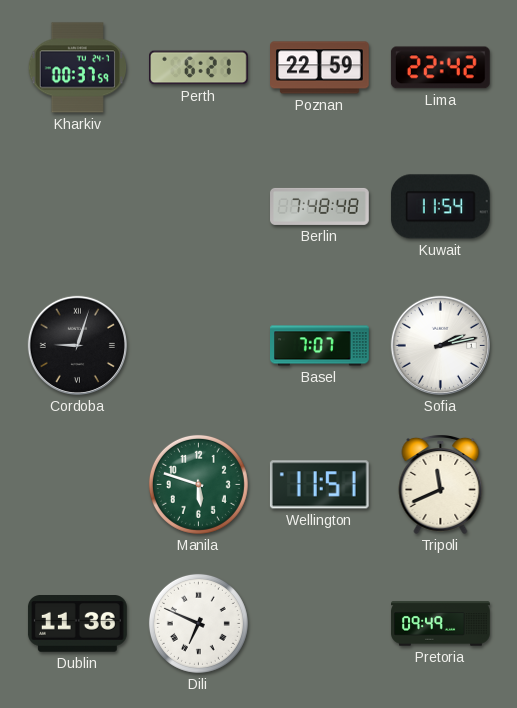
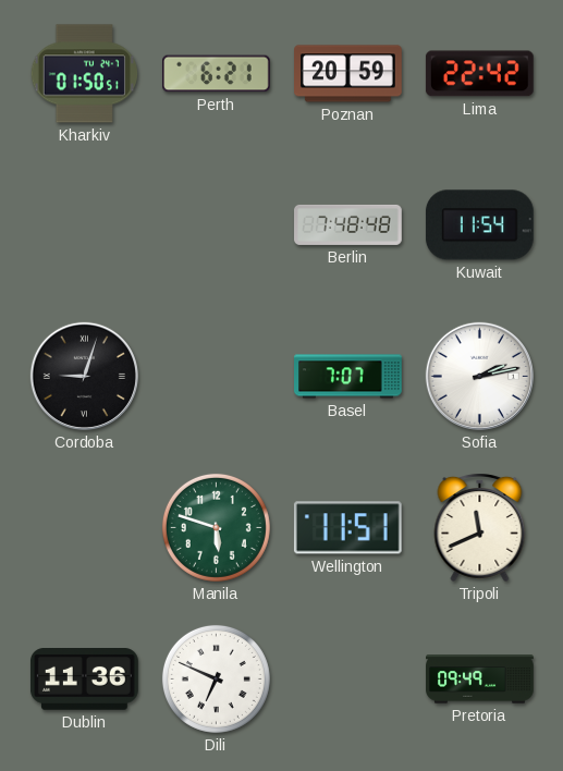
Kharkiv: 00:37 -> 01:50
Poznan: 22:59 -> 20:59
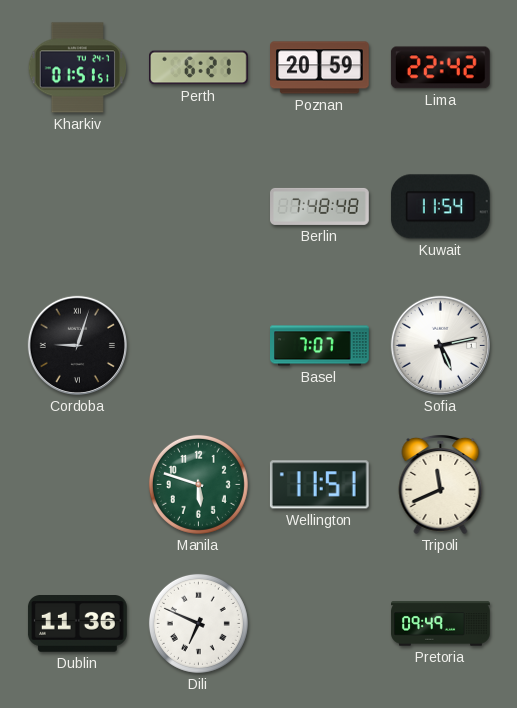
Kharkiv: 01:50 -> 01:51
Sofia: 2:13 -> 5:13
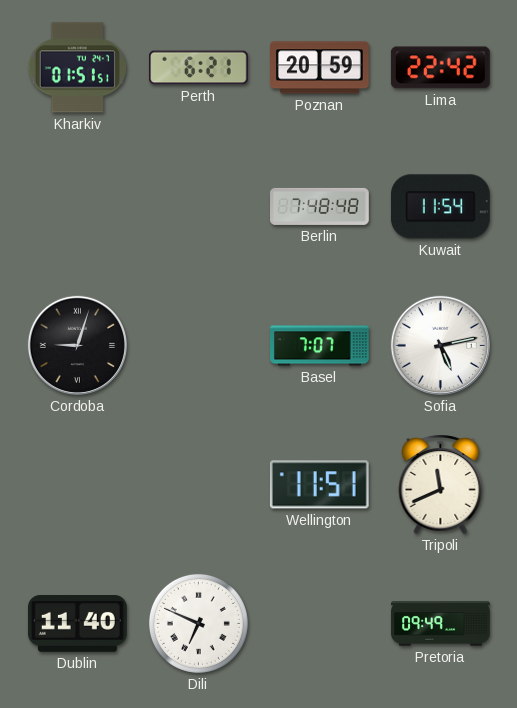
Manila: 5:48 -> none
Dublin: 11:36 -> 11:40
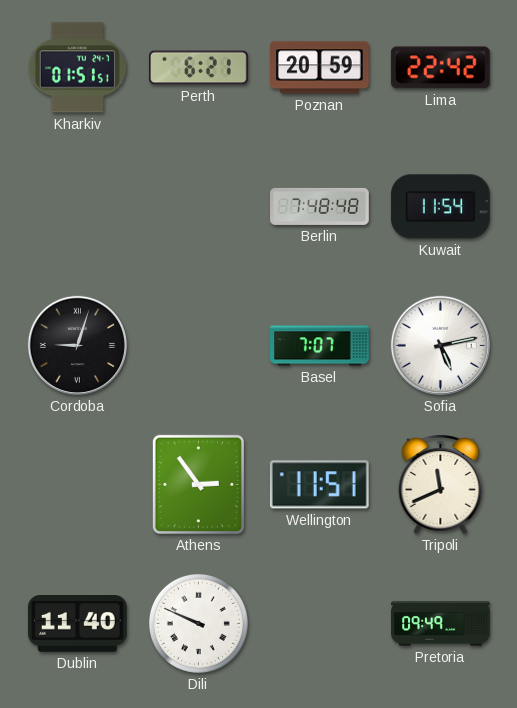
Athens: none -> 2:54
Dili: 6:49 -> 9:49
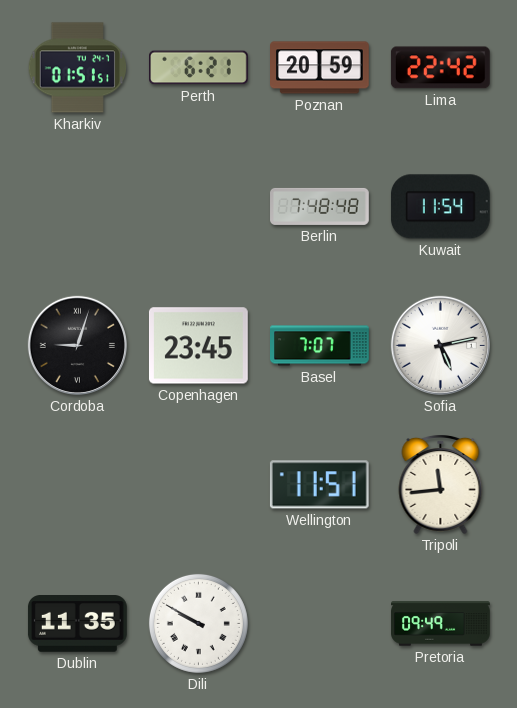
Copenhagen: none -> 23:45
Athens: 2:54 -> none
Tripoli: 11:41 -> 11:44
Dublin: 11:40 -> 11:35
Dili: 9:49 -> 9:50
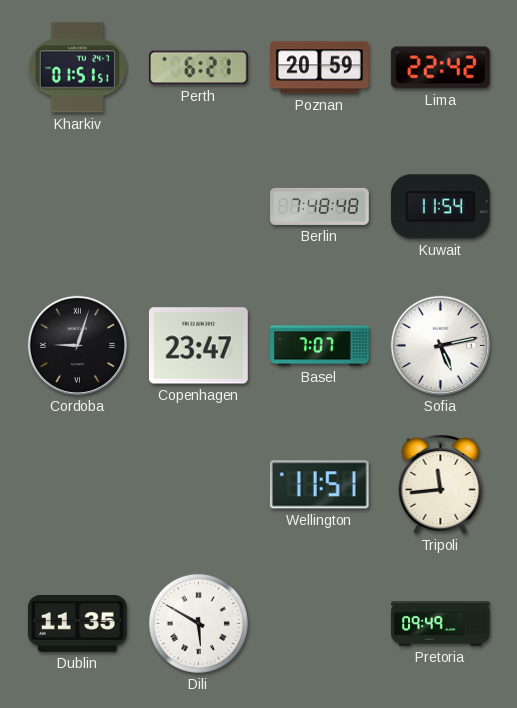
Copenhagen: 23:45 -> 23:47
Dili: 9:50 -> 5:50
